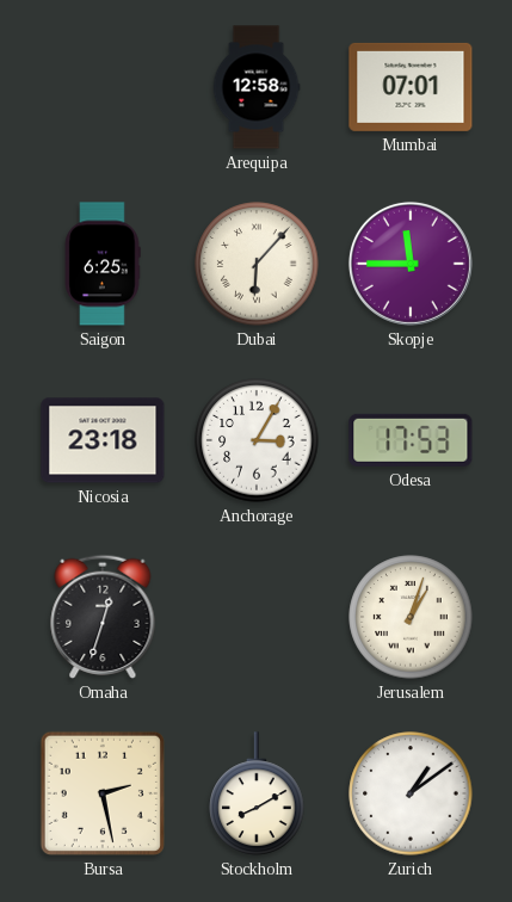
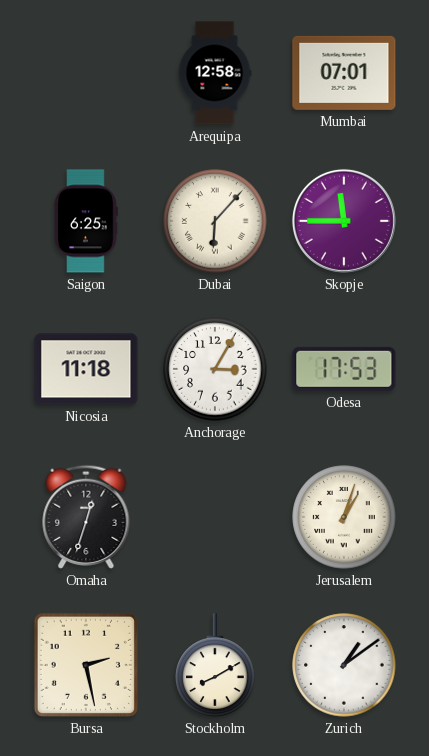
Nicosia: 23:18 -> 11:18
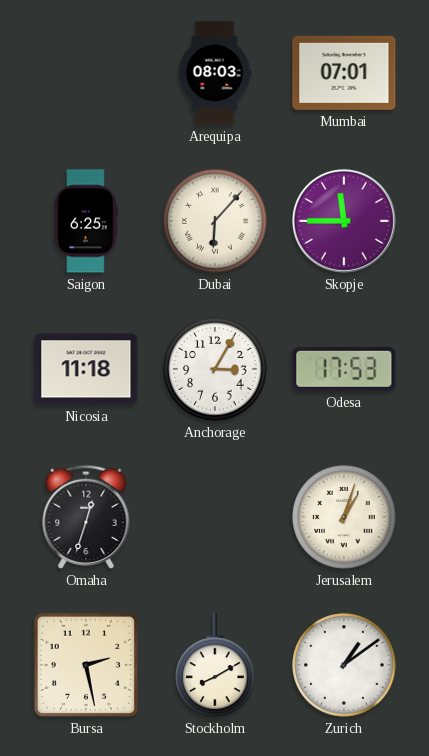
Arequipa: 12:58 -> 08:03
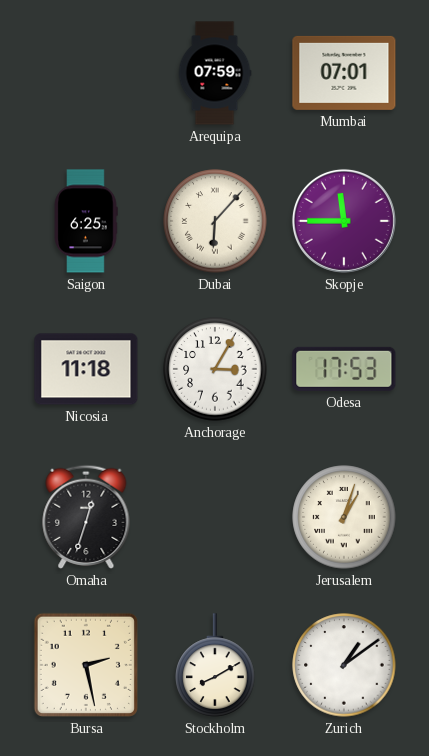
Arequipa: 08:03 -> 07:59
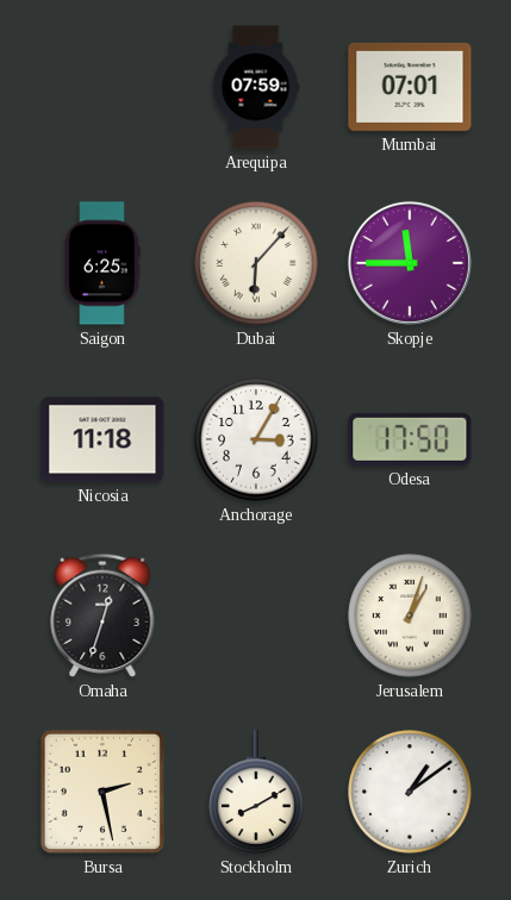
Odesa: 17:53 -> 17:50
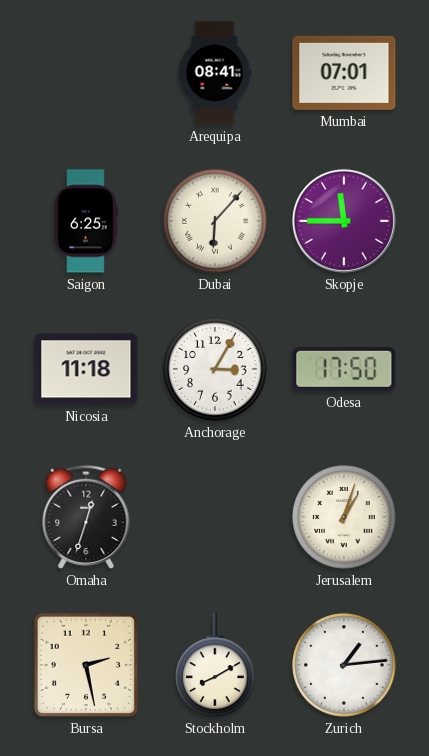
Arequipa: 07:59 -> 08:41
Zurich: 1:09 -> 1:14
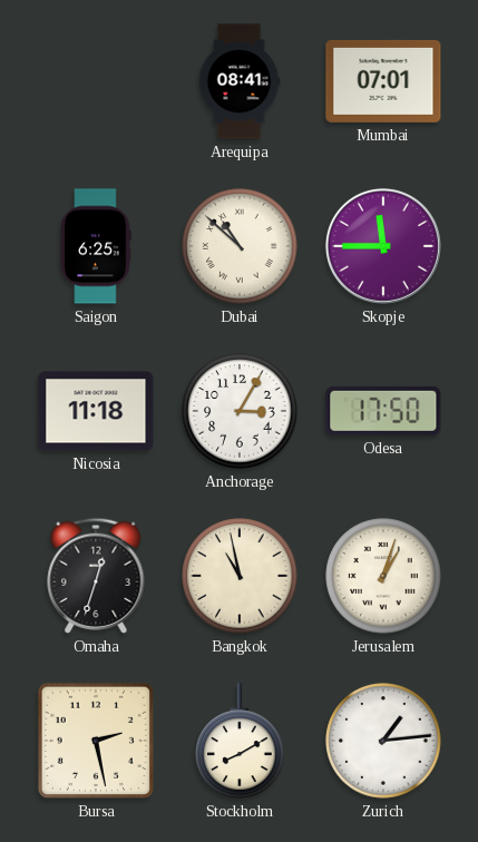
Dubai: 6:07 -> 10:52
Bangkok: none -> 10:58
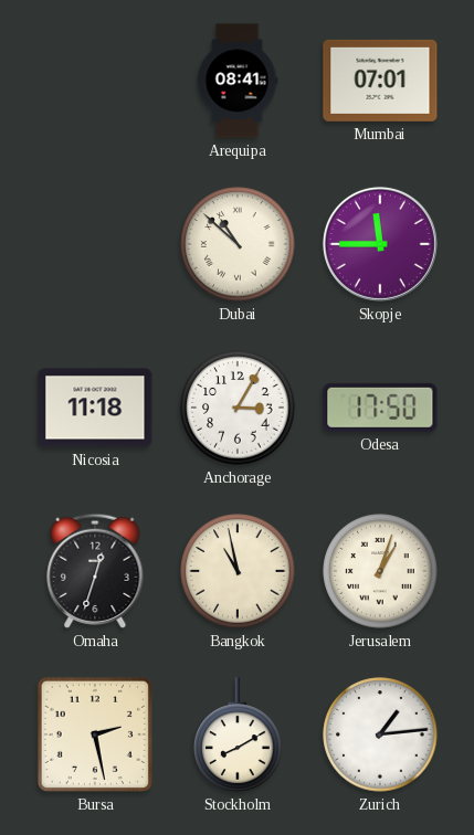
Saigon: 6:25 -> none
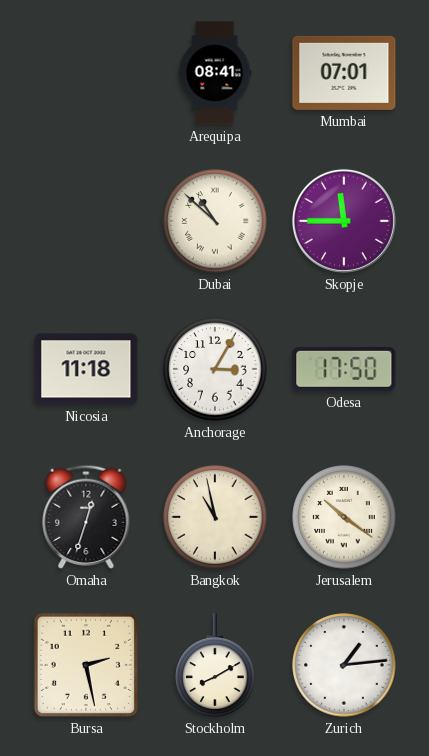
Jerusalem: 1:03 -> 10:21
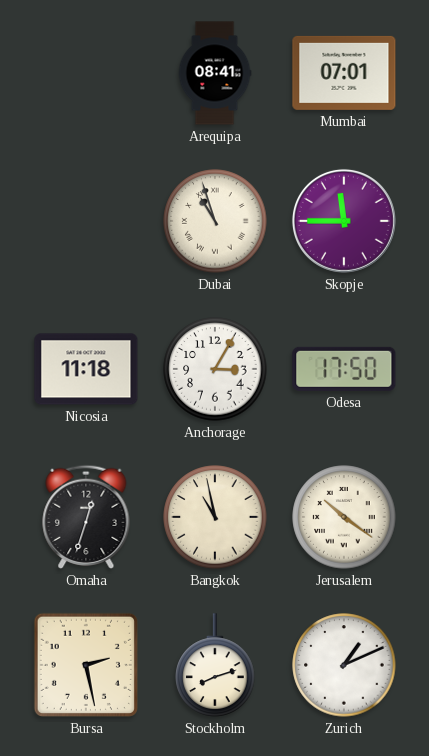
Dubai: 10:52 -> 10:57
Stockholm: 8:10 -> 8:12
Zurich: 1:14 -> 1:11
